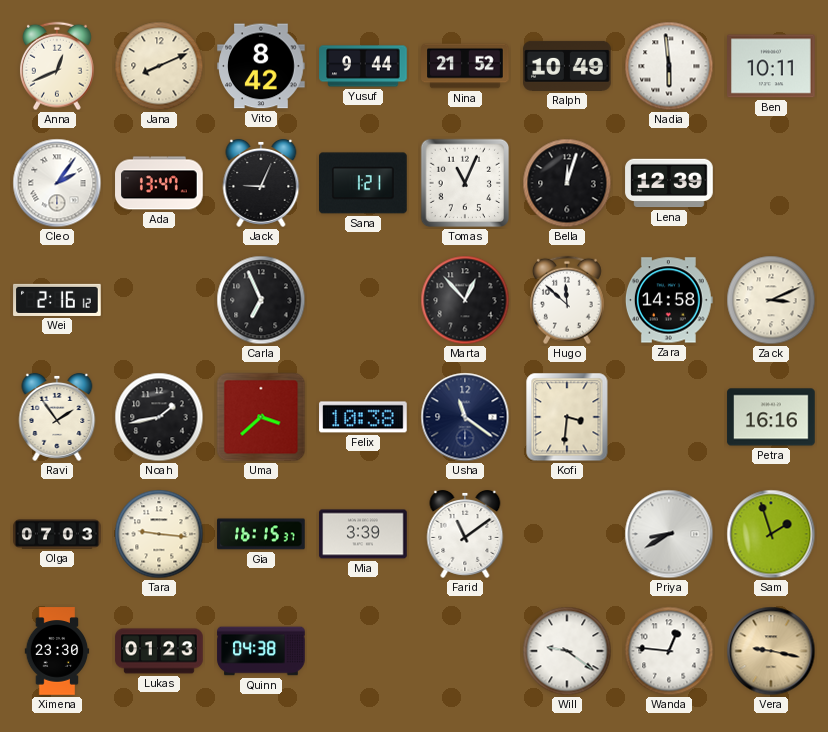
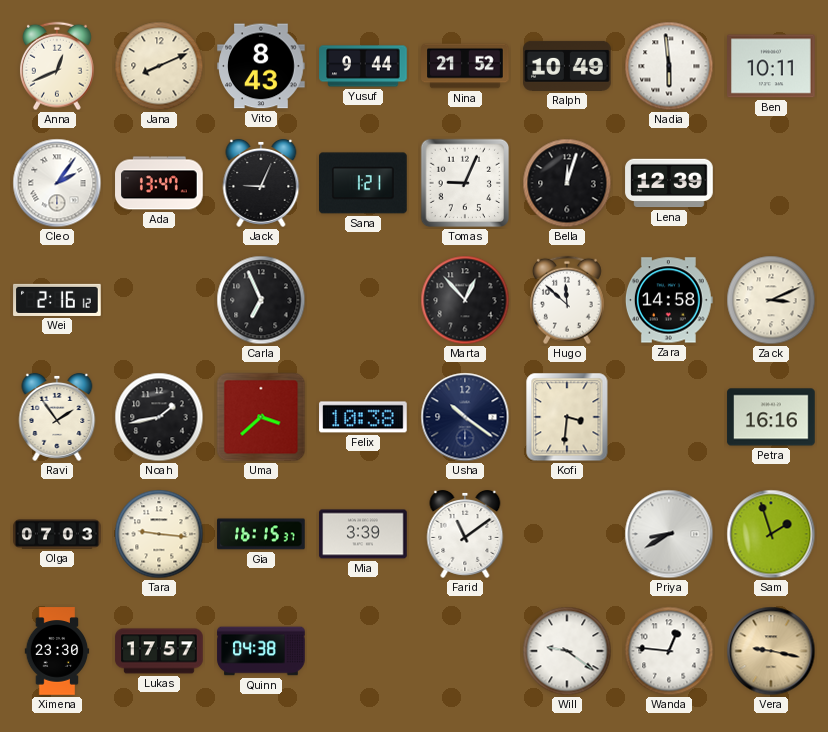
Vito: 8:42 -> 8:43
Tomas: 11:04 -> 9:04
Usha: 11:21 -> 10:21
Lukas: 01:23 -> 17:57
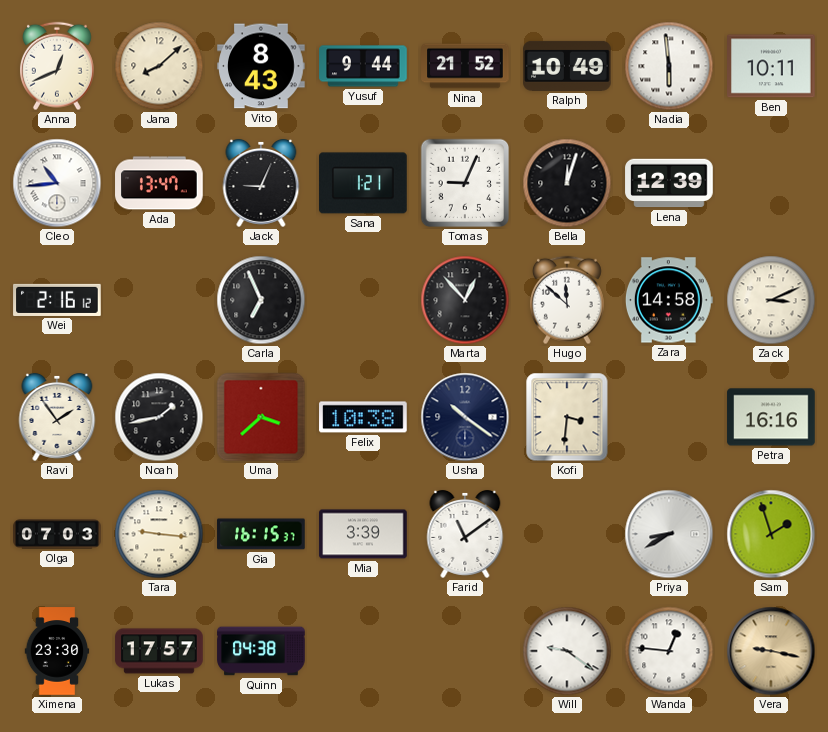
Jana: 8:11 -> 8:08
Cleo: 2:06 -> 10:44
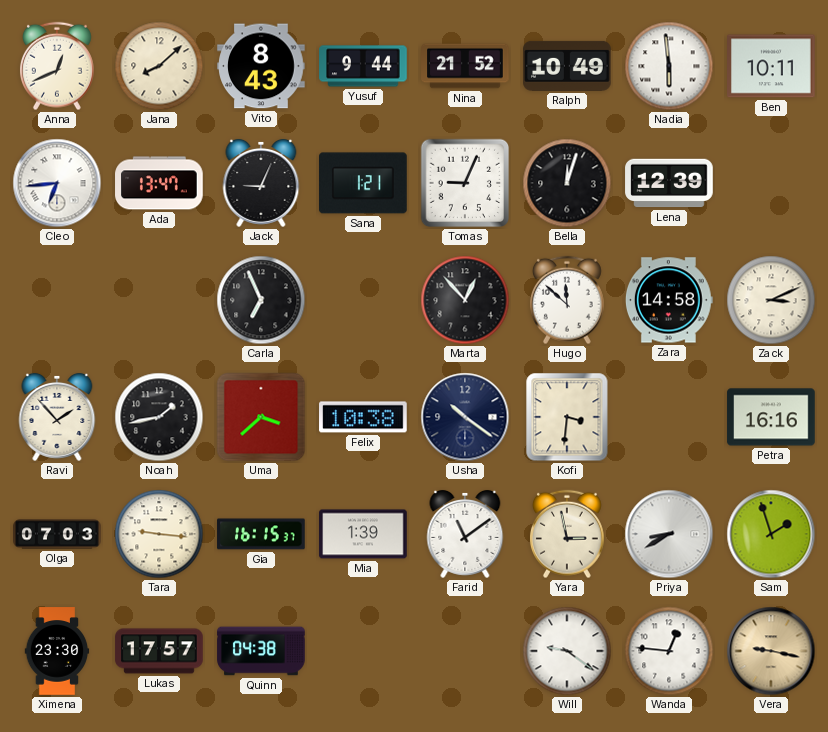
Cleo: 10:44 -> 6:44
Wei: 2:16 -> none
Ravi: 1:54 -> 1:53
Mia: 3:39 -> 1:39
Yara: none -> 2:58
